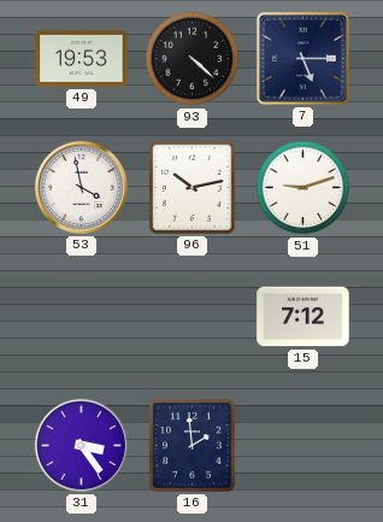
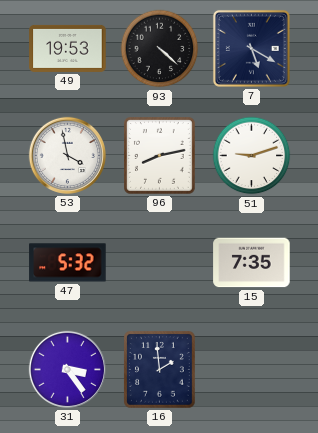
7: 5:15 -> 5:20
96: 10:13 -> 8:13
47: none -> 5:32
15: 7:12 -> 7:35
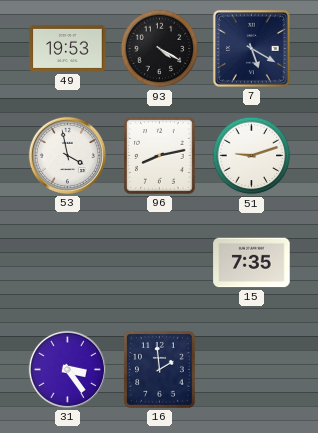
93: 4:22 -> 4:20
47: 5:32 -> none
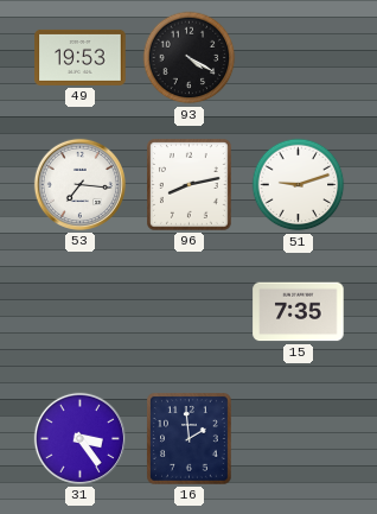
7: 5:20 -> none
53: 3:58 -> 7:16
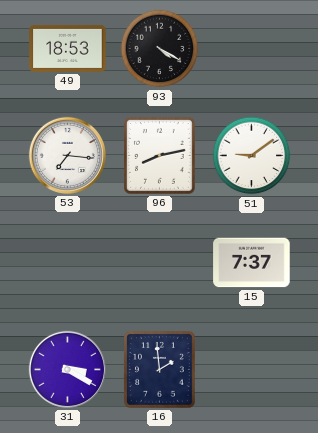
49: 19:53 -> 18:53
51: 9:12 -> 9:09
15: 7:35 -> 7:37
31: 3:24 -> 3:20
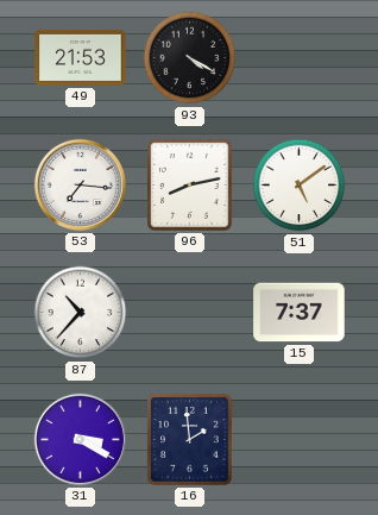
49: 18:53 -> 21:53
51: 9:09 -> 5:09
87: none -> 10:37
